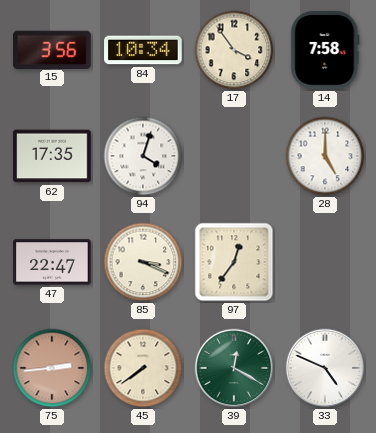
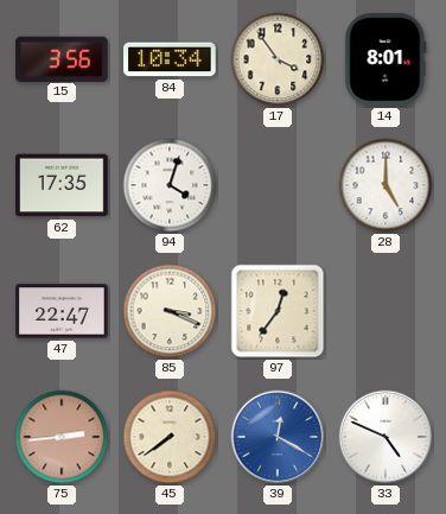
14: 7:58 -> 8:01
39 dial: green -> blue
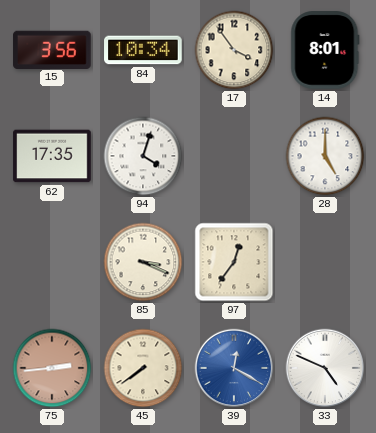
47: 22:47 -> none
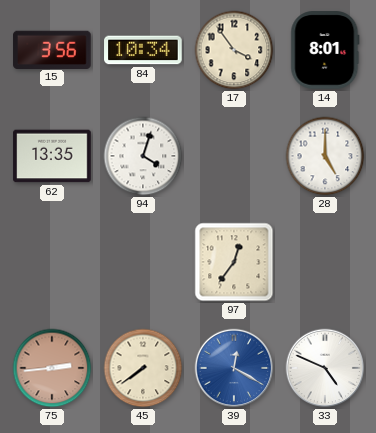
62: 17:35 -> 13:35
85: 3:19 -> none
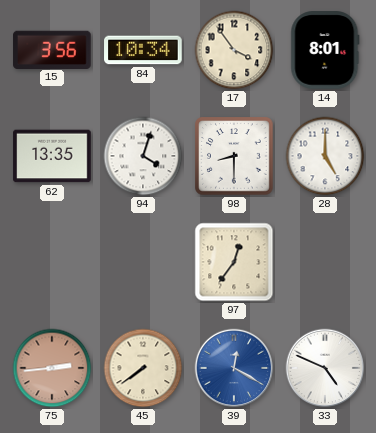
98: none -> 8:30
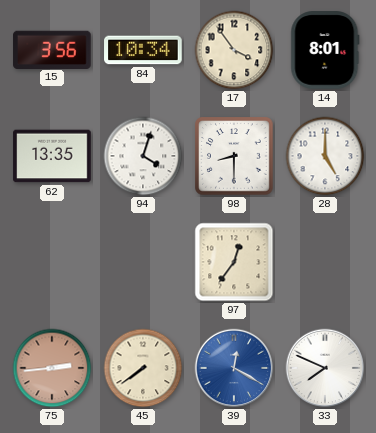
33: 4:49 -> 7:49
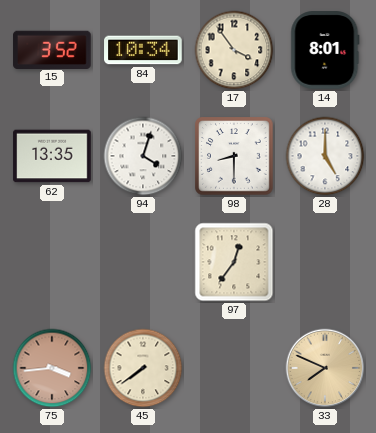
15: 3:56 -> 3:52
75: 2:44 -> 3:44
39: 12:20 -> none
33 dial: white -> champagne
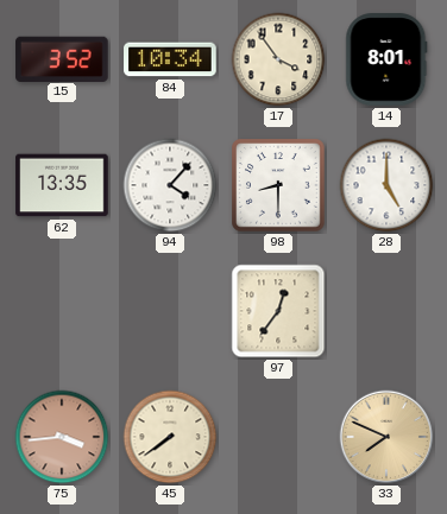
94: 4:03 -> 4:07
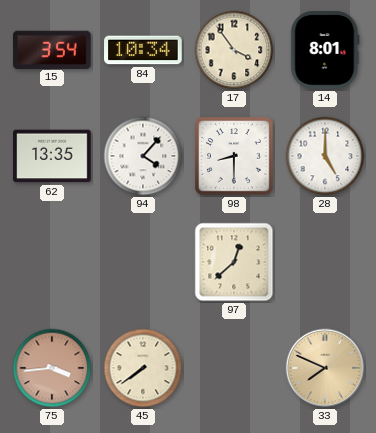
15: 3:52 -> 3:54
97: 12:36 -> 12:38
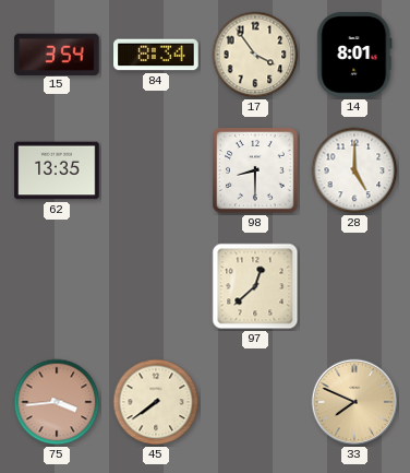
84: 10:34 -> 8:34
94: 4:07 -> none
